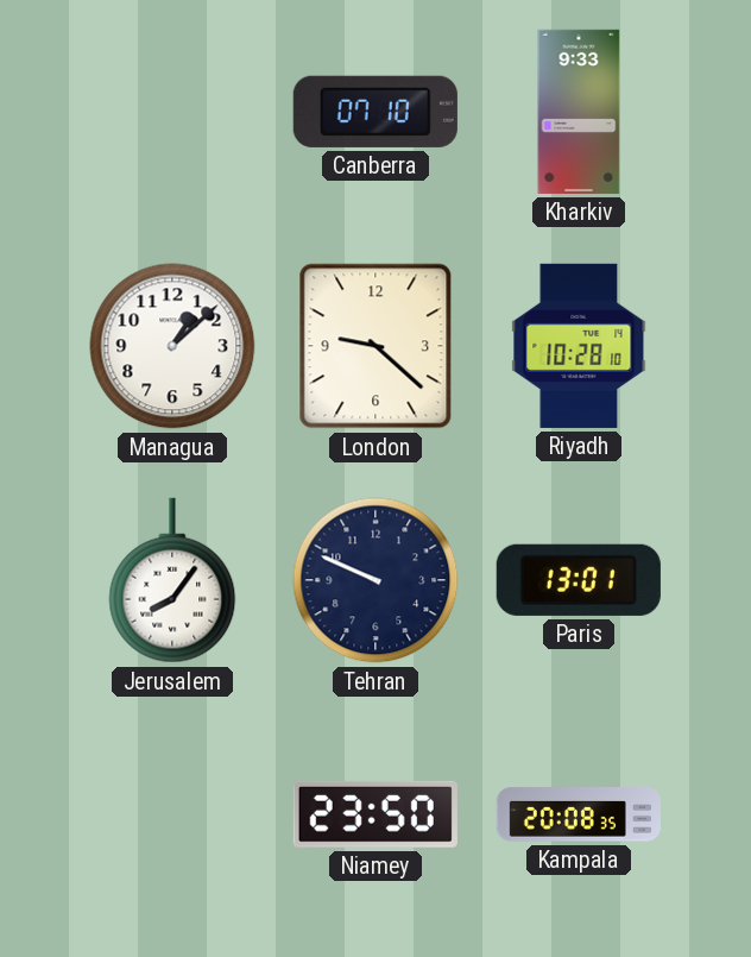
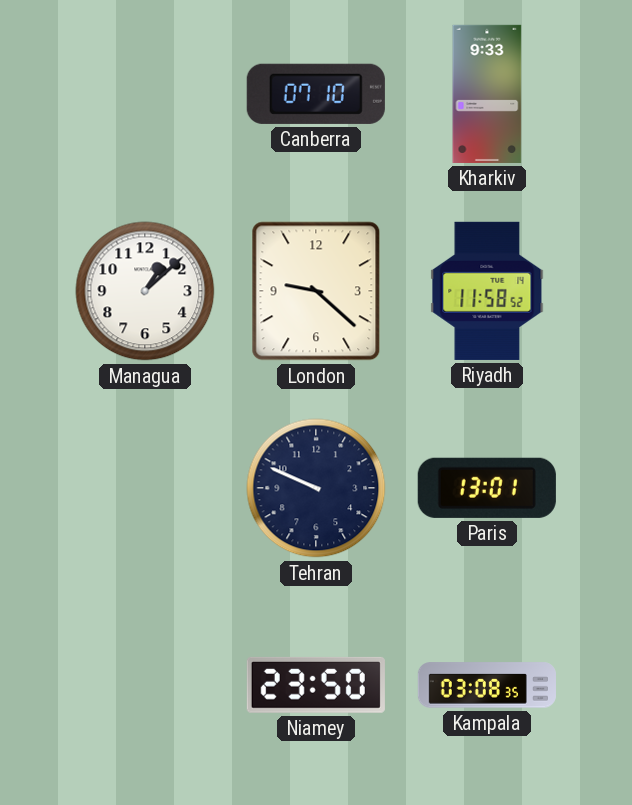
Riyadh: 10:28 -> 11:58
Jerusalem: 8:06 -> none
Kampala: 20:08 -> 03:08
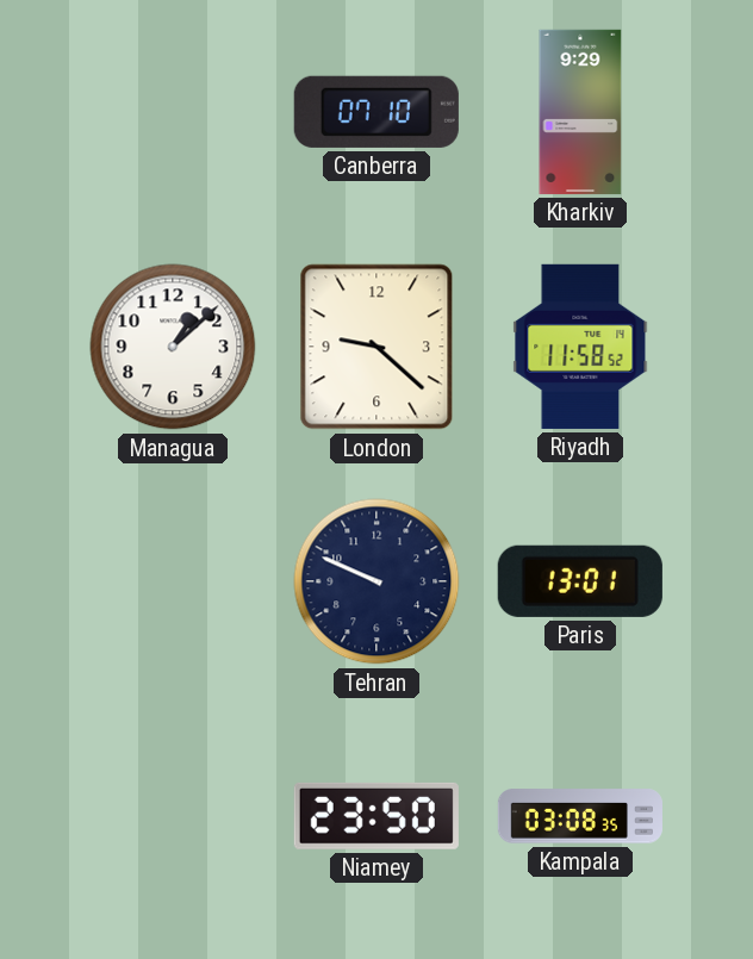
Kharkiv: 9:33 -> 9:29
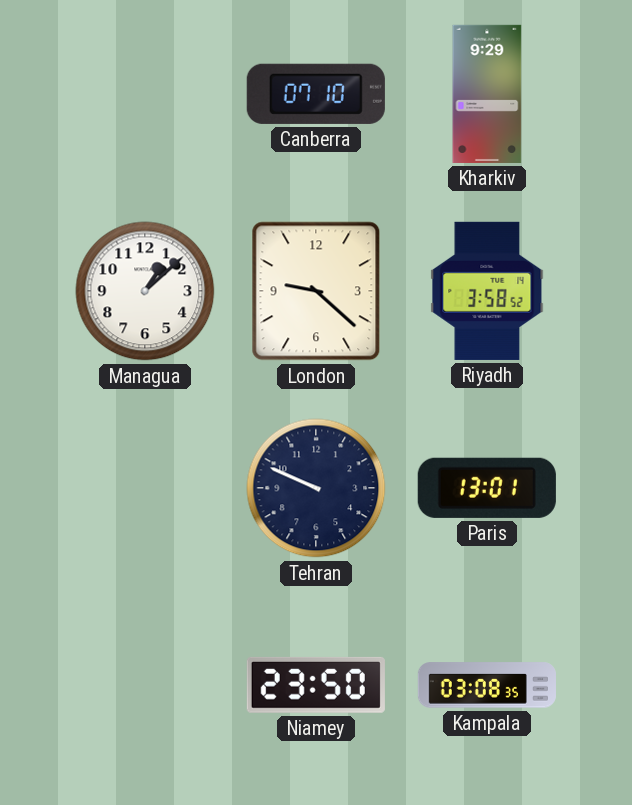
Riyadh: 11:58 -> 3:58
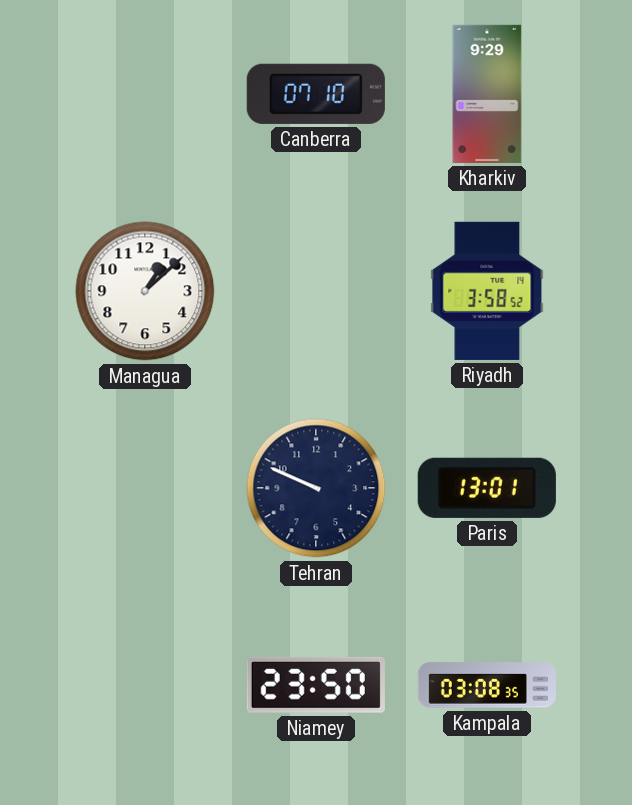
London: 9:22 -> none
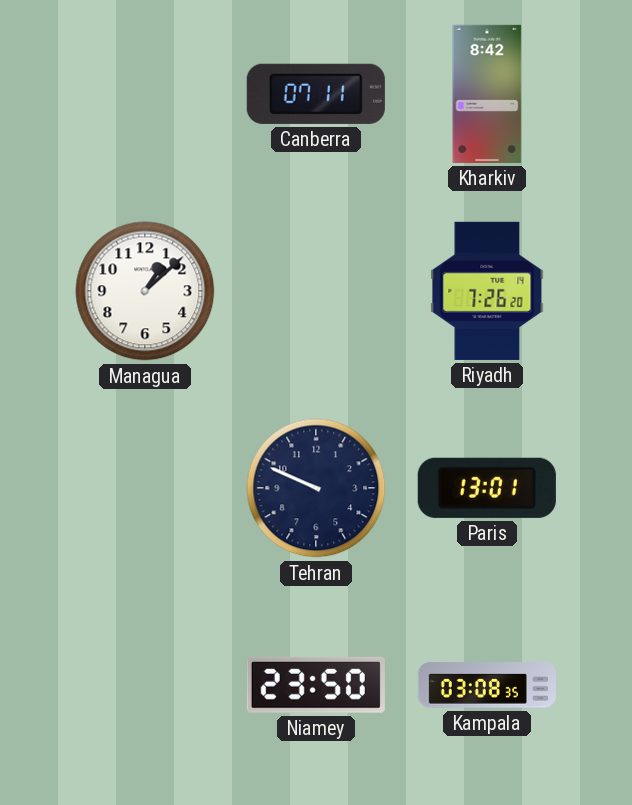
Canberra: 07:10 -> 07:11
Kharkiv: 9:29 -> 8:42
Riyadh: 3:58 -> 7:26
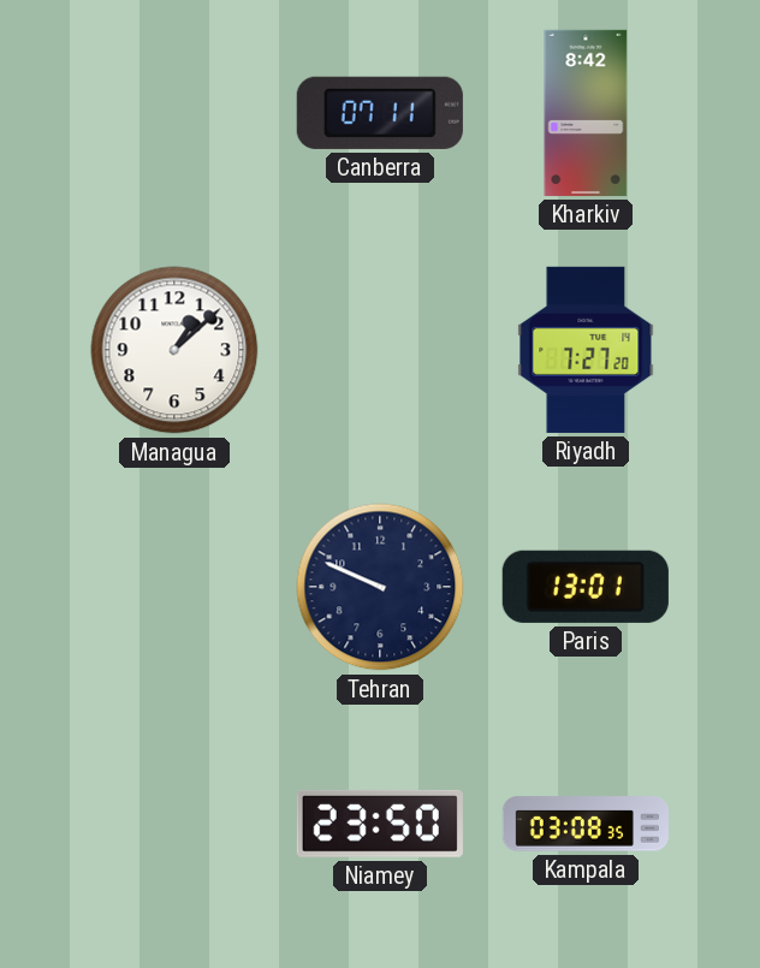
Riyadh: 7:26 -> 7:27
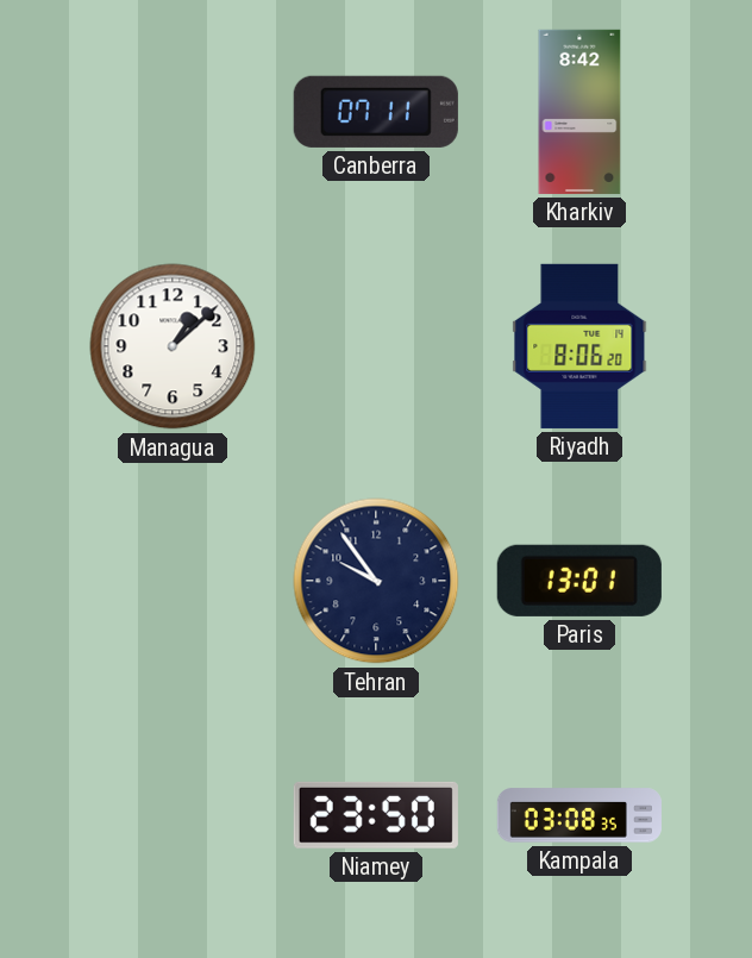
Riyadh: 7:27 -> 8:06
Tehran: 9:49 -> 9:54
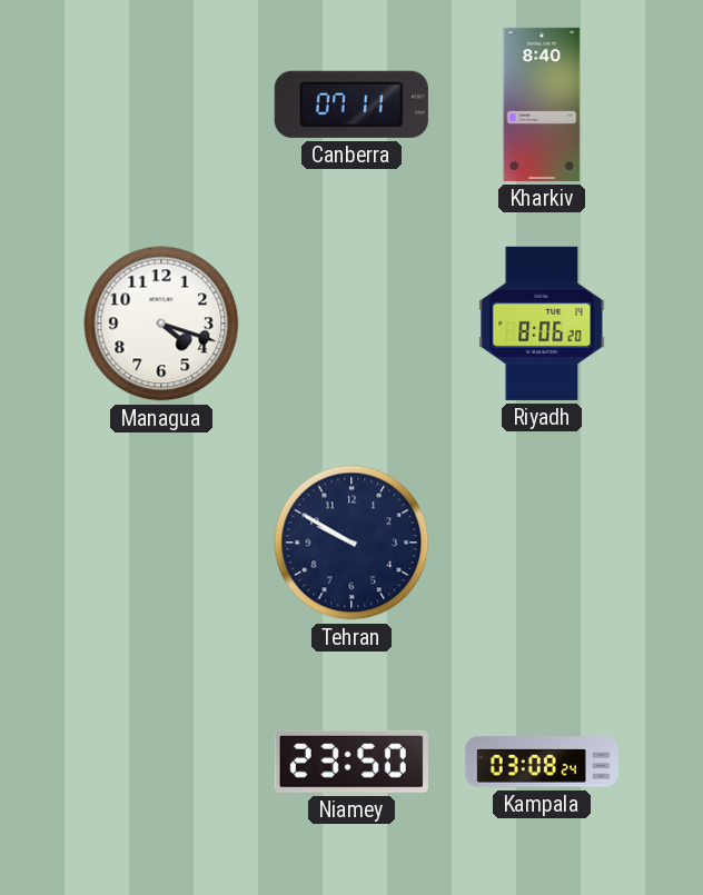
Kharkiv: 8:42 -> 8:40
Managua: 1:08 -> 4:18
Tehran: 9:54 -> 9:50
Paris: 13:01 -> none
Kampala: 03:08:35 -> 03:08:24
